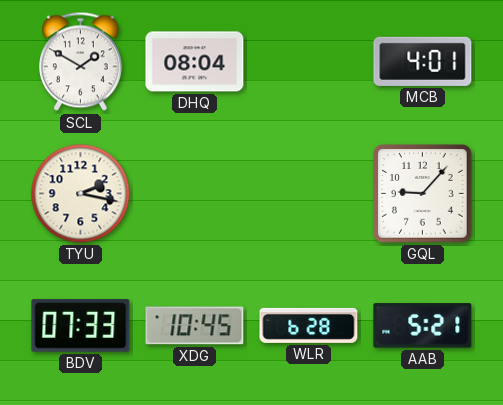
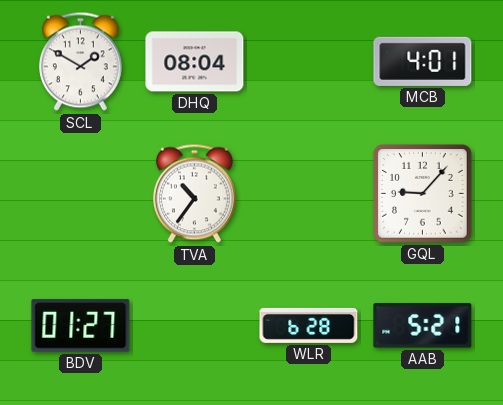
TYU: 2:17 -> none
TVA: none -> 10:36
BDV: 07:33 -> 01:27
XDG: 10:45 -> none
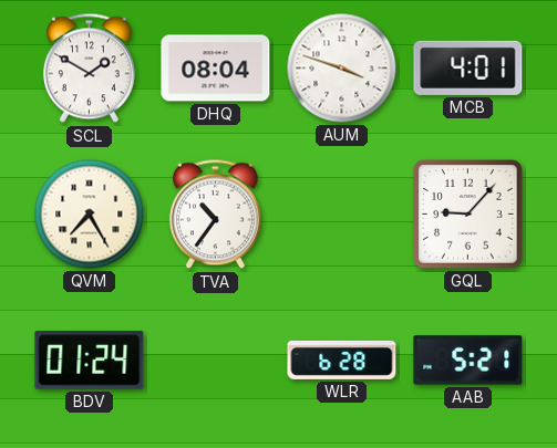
AUM: none -> 3:48
QVM: none -> 7:25
BDV: 01:27 -> 01:24
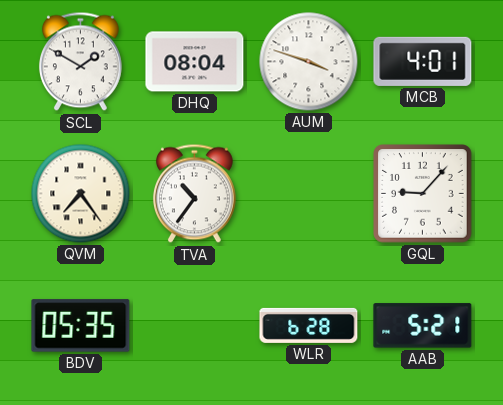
QVM: 7:25 -> 7:24
BDV: 01:24 -> 05:35
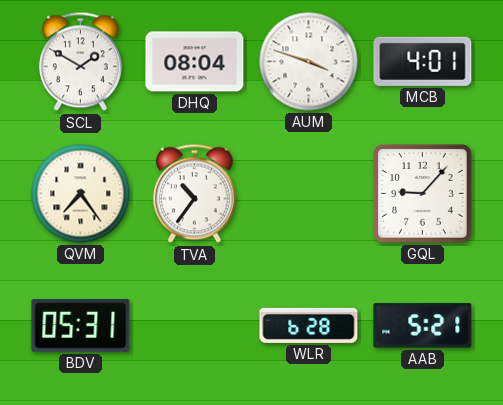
BDV: 05:35 -> 05:31
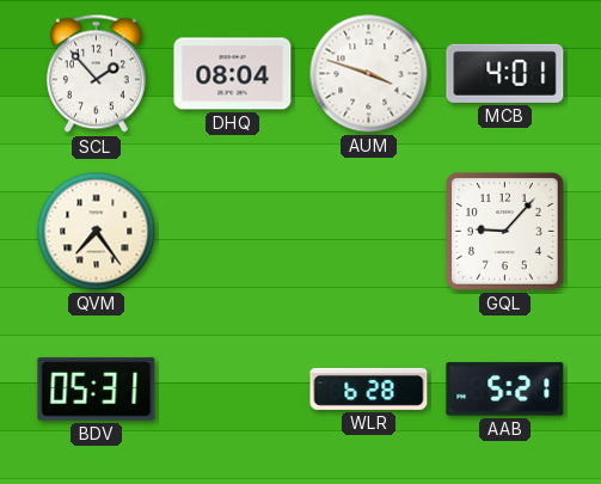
SCL: 1:50 -> 1:53
TVA: 10:36 -> none
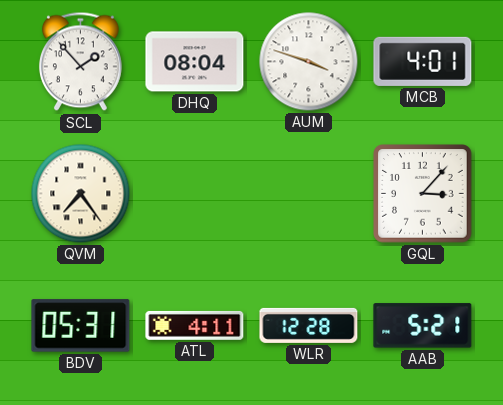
GQL: 9:07 -> 3:07
ATL: none -> 4:11
WLR: 6:28 -> 12:28
